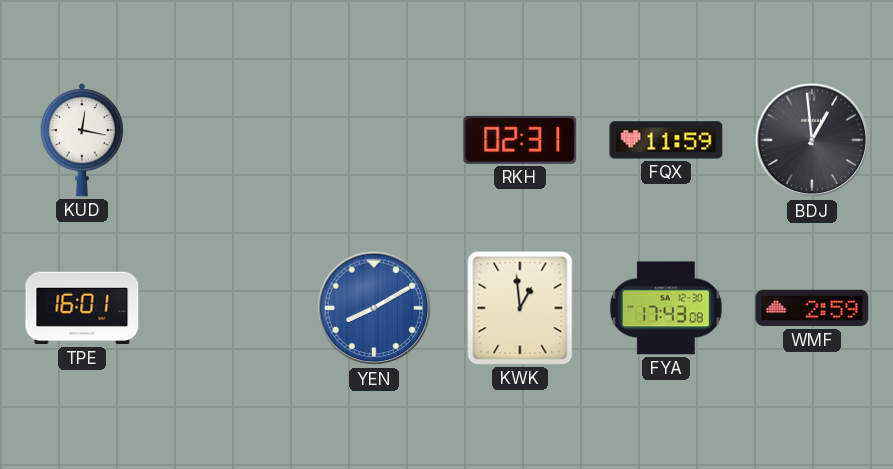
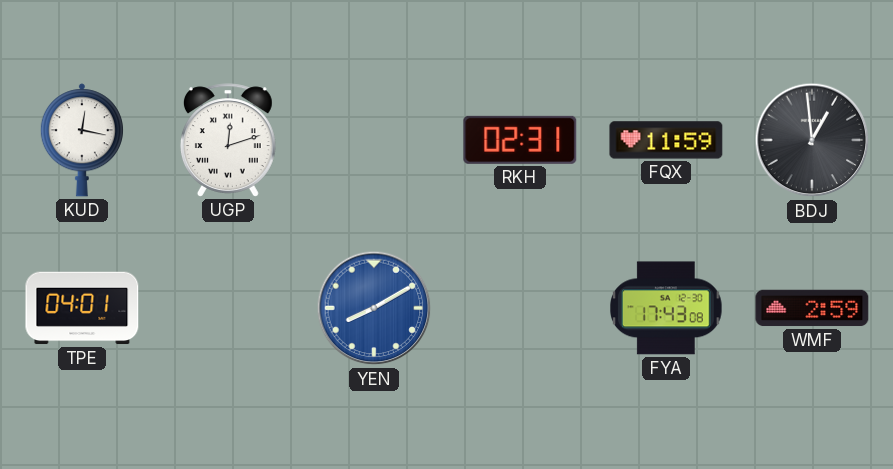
UGP: none -> 12:12
TPE: 16:01 -> 04:01
KWK: 12:59 -> none
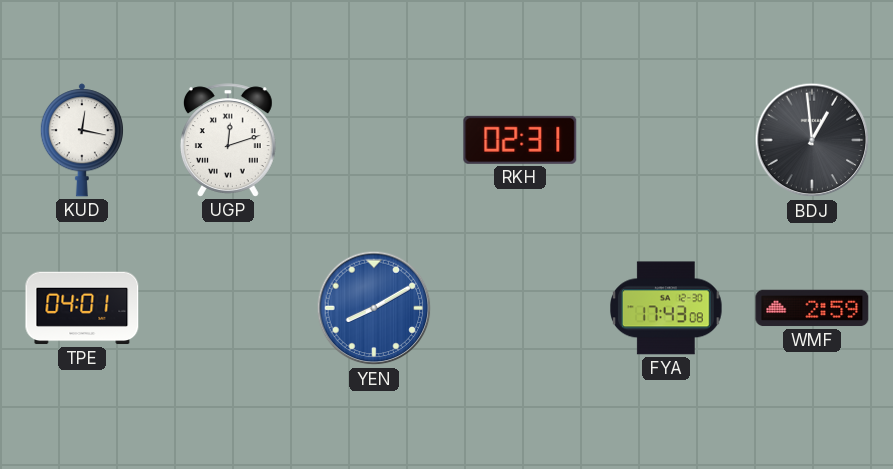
FQX: 11:59 -> none
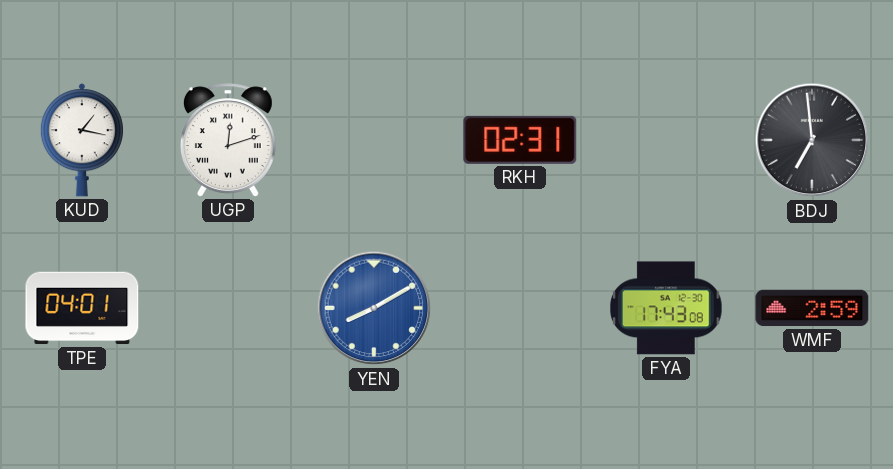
KUD: 12:17 -> 1:17
BDJ: 12:59 -> 6:59
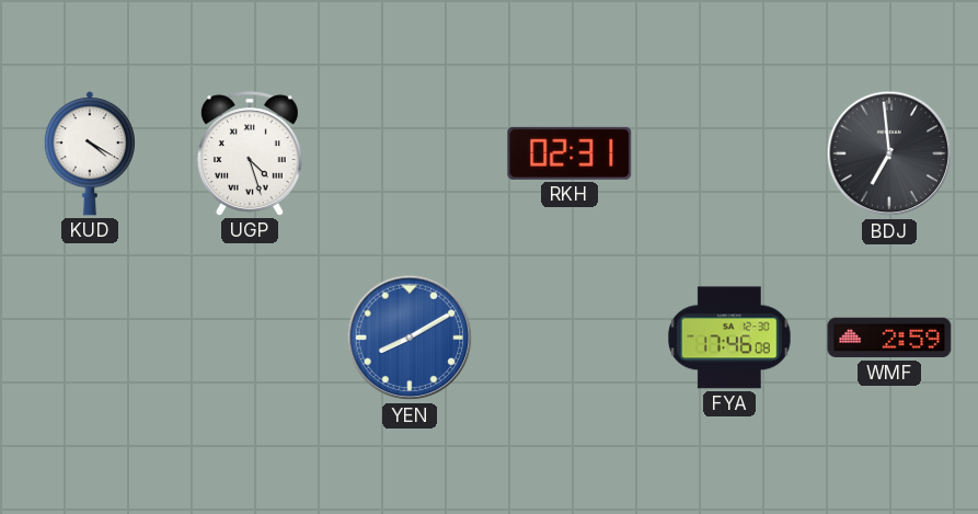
KUD: 1:17 -> 4:20
UGP: 12:12 -> 4:27
TPE: 04:01 -> none
FYA: 17:43 -> 17:46
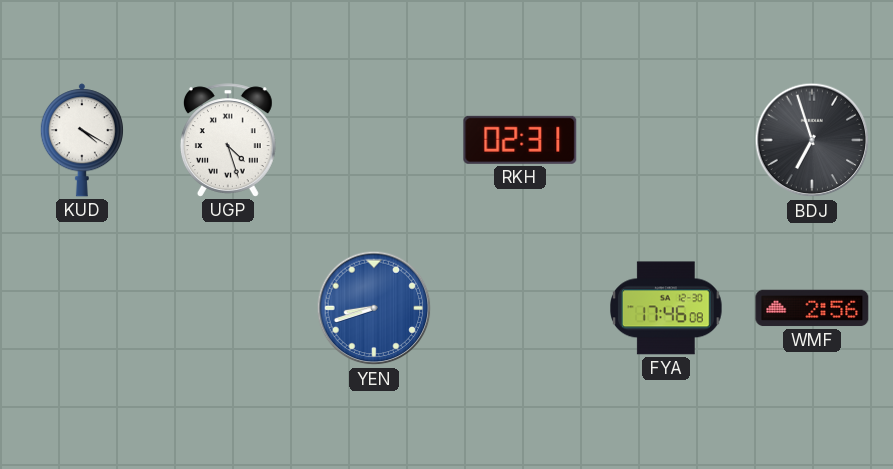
BDJ: 6:59 -> 6:57
YEN: 8:10 -> 8:42
WMF: 2:59 -> 2:56
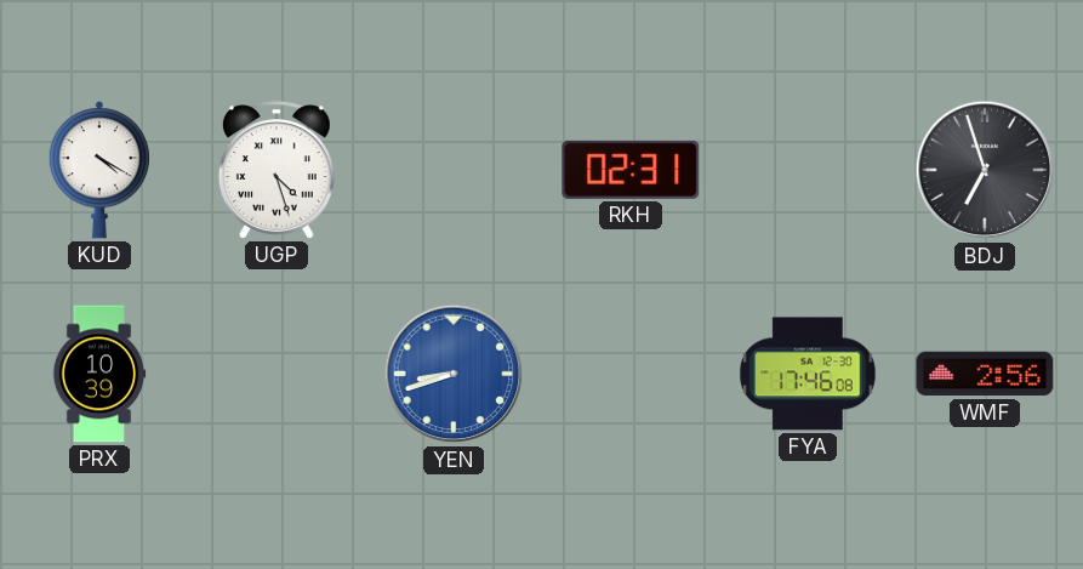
PRX: none -> 10:39
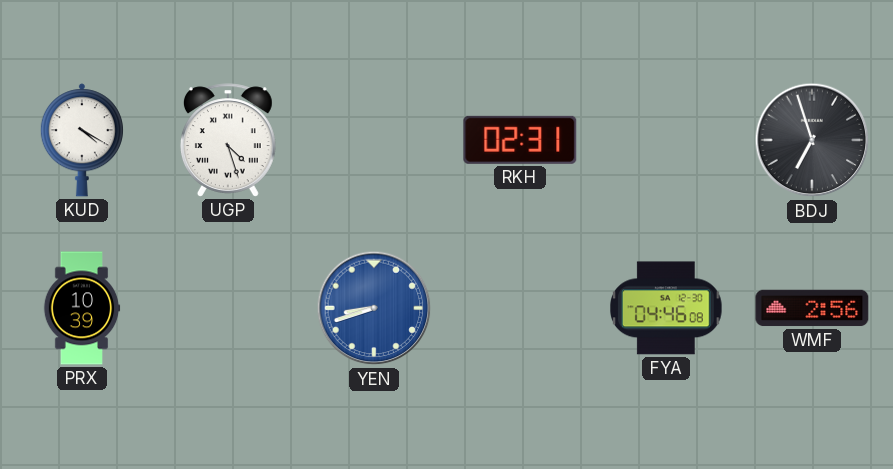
FYA: 17:46 -> 04:46
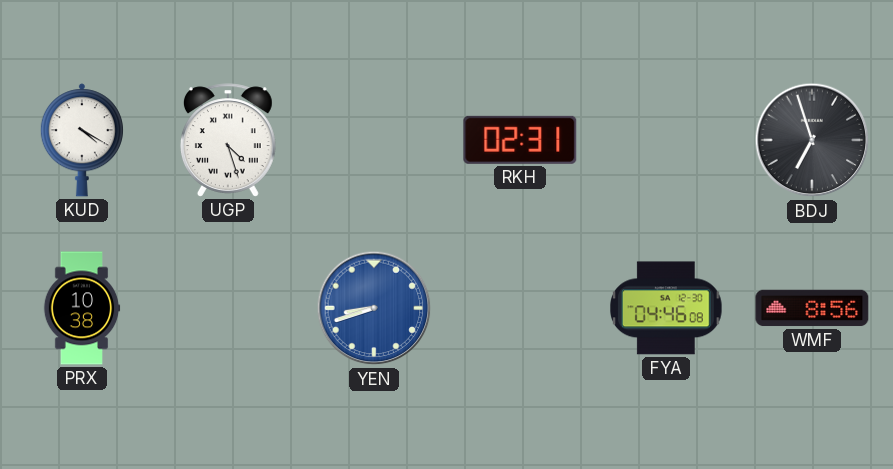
PRX: 10:39 -> 10:38
WMF: 2:56 -> 8:56
